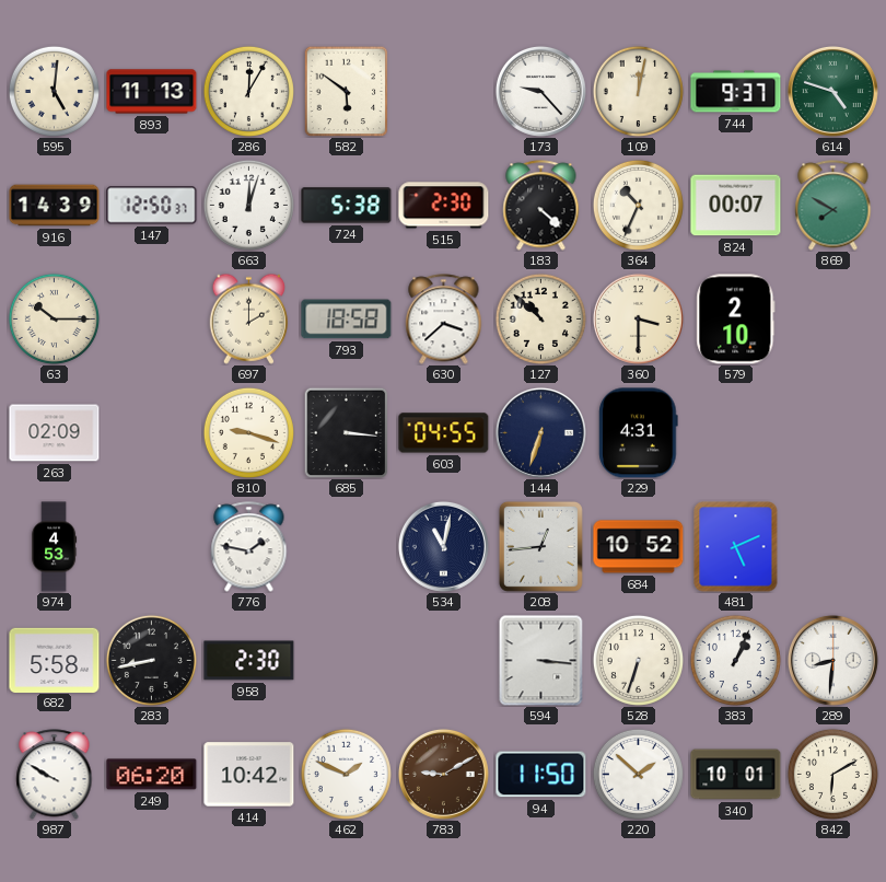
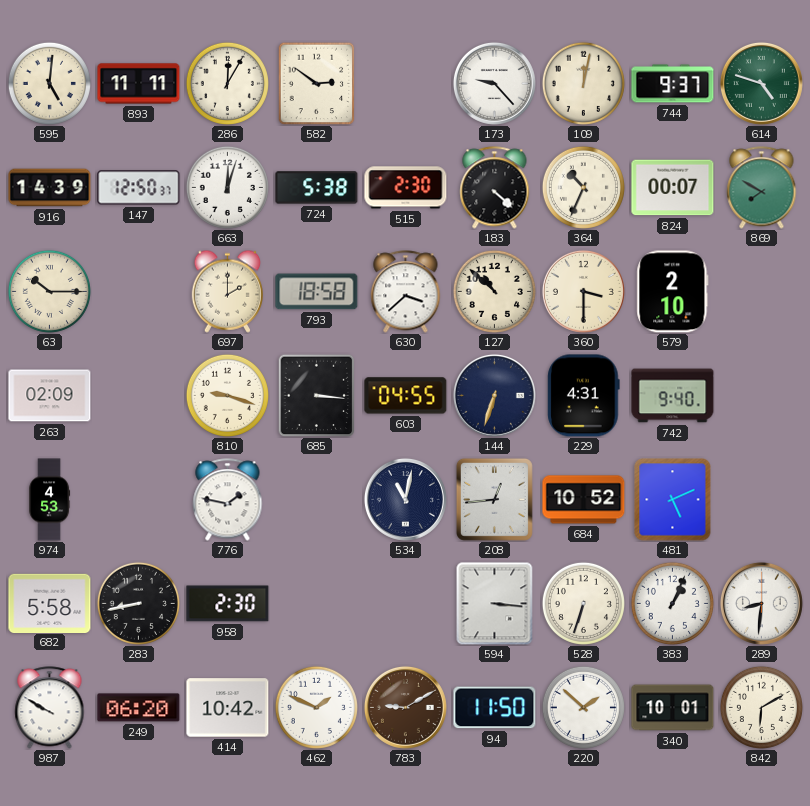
893: 11:13 -> 11:11
582: 5:51 -> 2:51
742: none -> 9:40
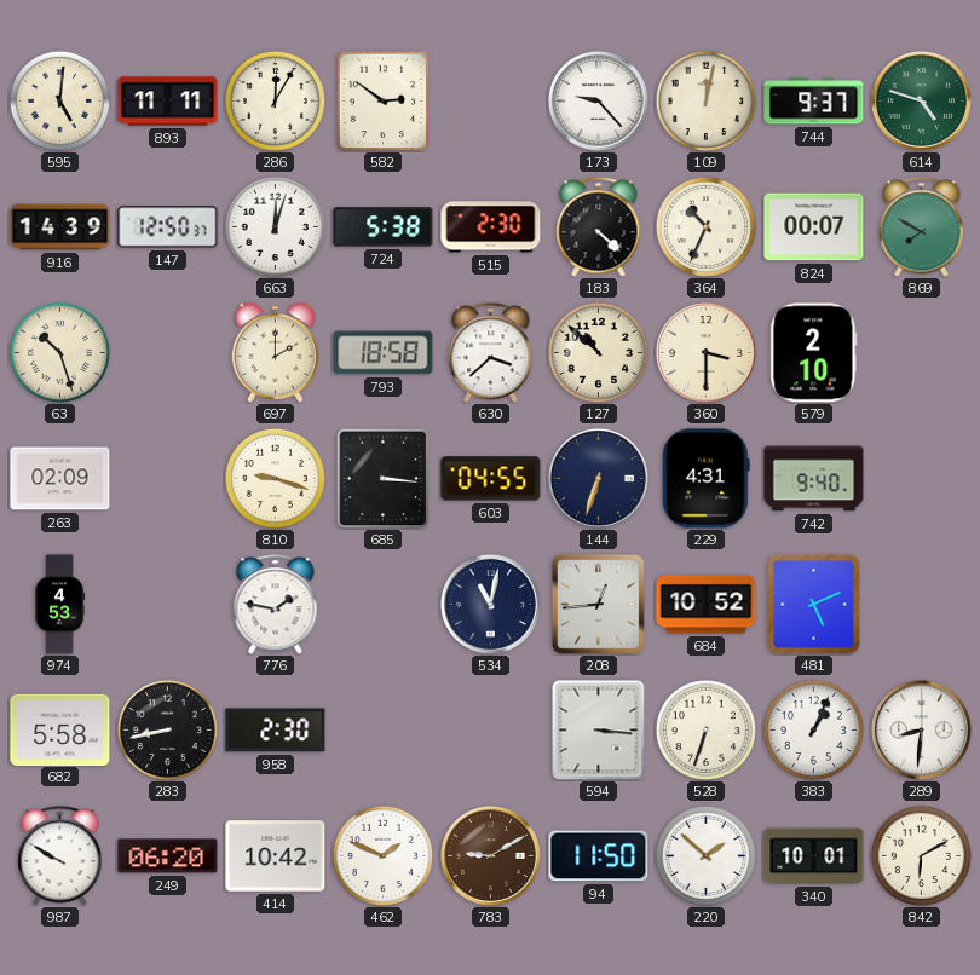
63: 10:15 -> 10:27
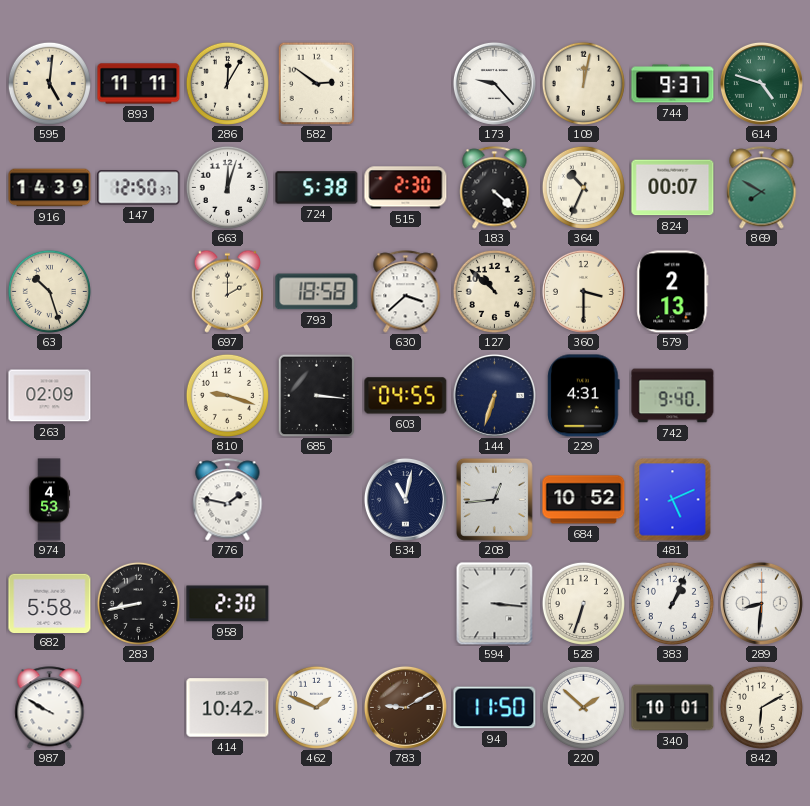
579: 2:10 -> 2:13
249: 06:20 -> none
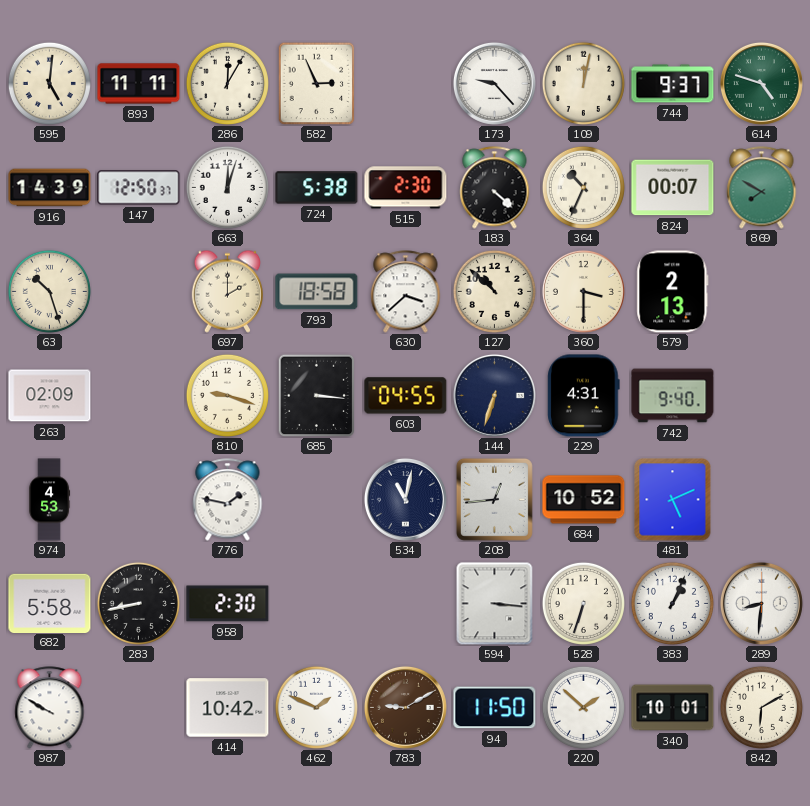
582: 2:51 -> 2:56
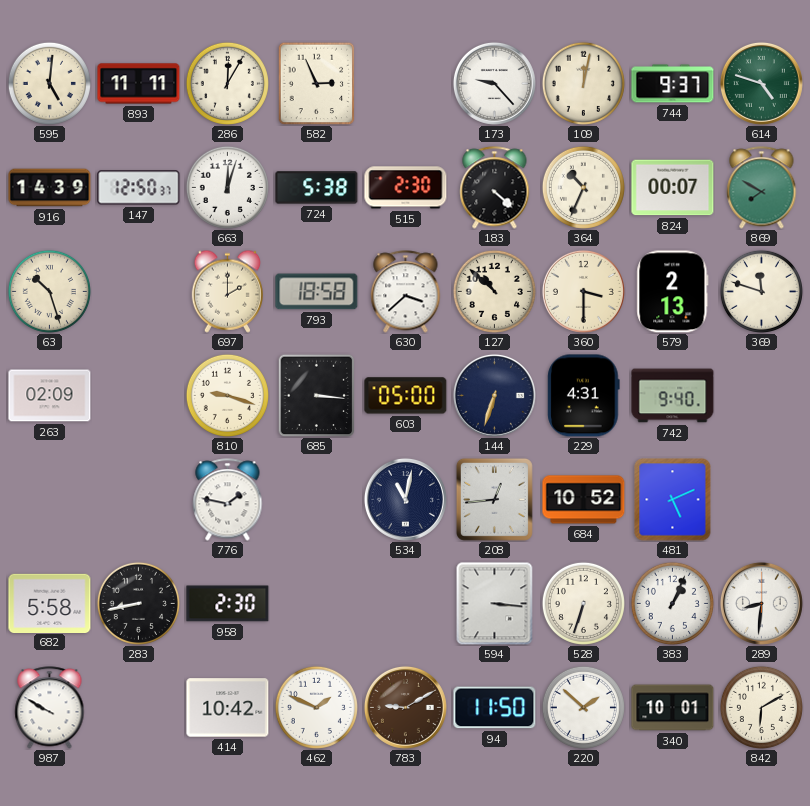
369: none -> 11:48
603: 04:55 -> 05:00
974: 4:53 -> none
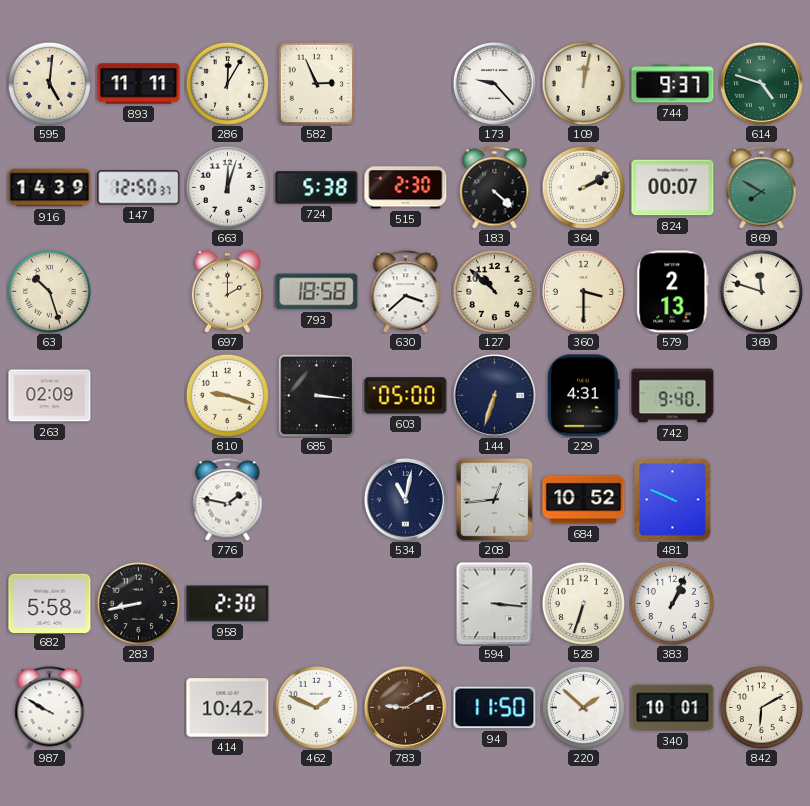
364: 10:34 -> 2:10
481: 5:11 -> 9:49
289: 8:31 -> none
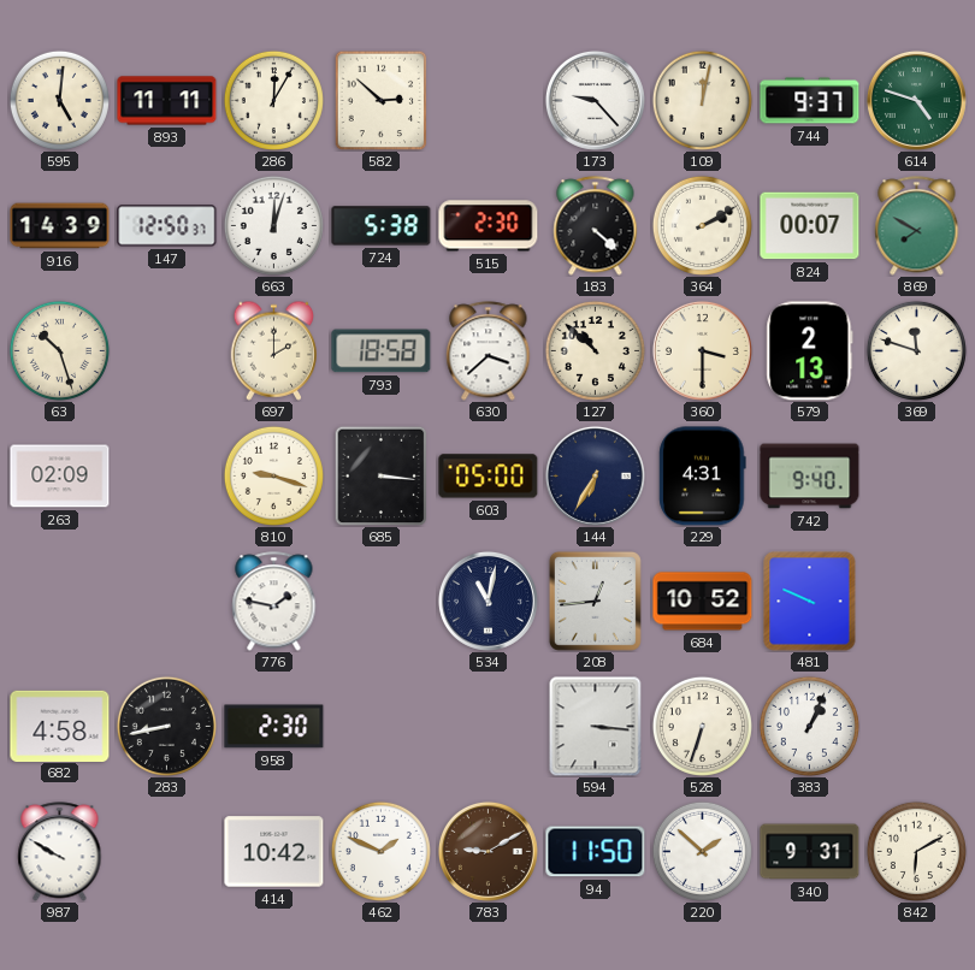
582: 2:56 -> 2:52
144: 6:33 -> 6:35
682: 5:58 -> 4:58
340: 10:01 -> 9:31
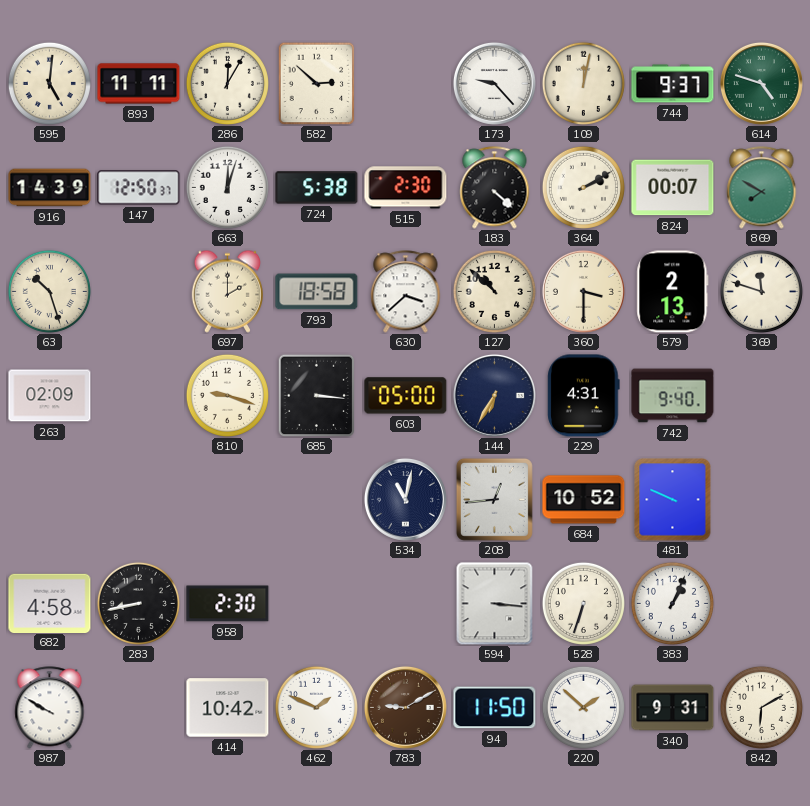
776: 1:47 -> none
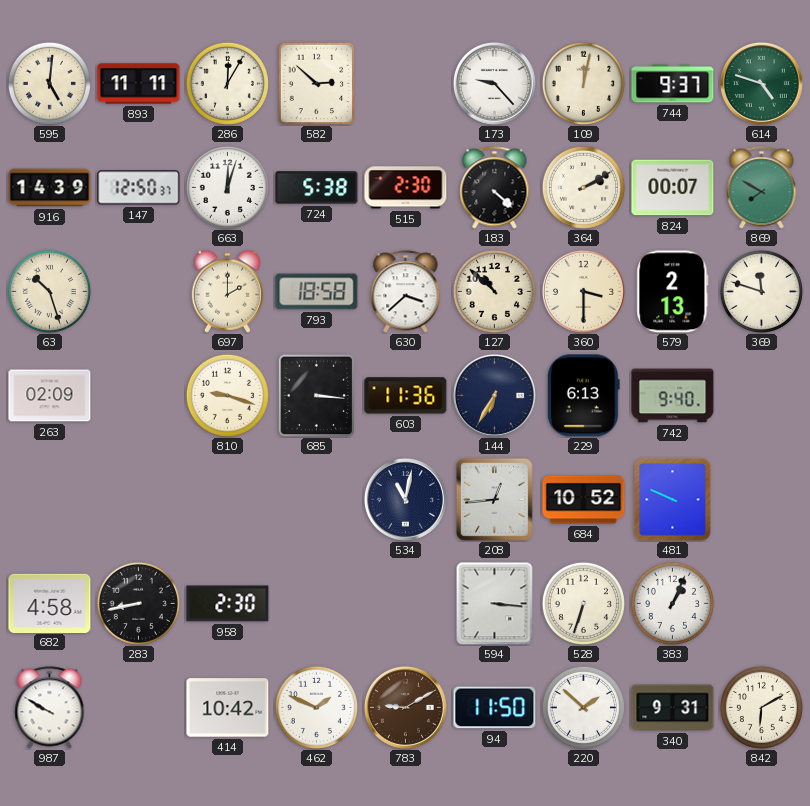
603: 05:00 -> 11:36
229: 4:31 -> 6:13
